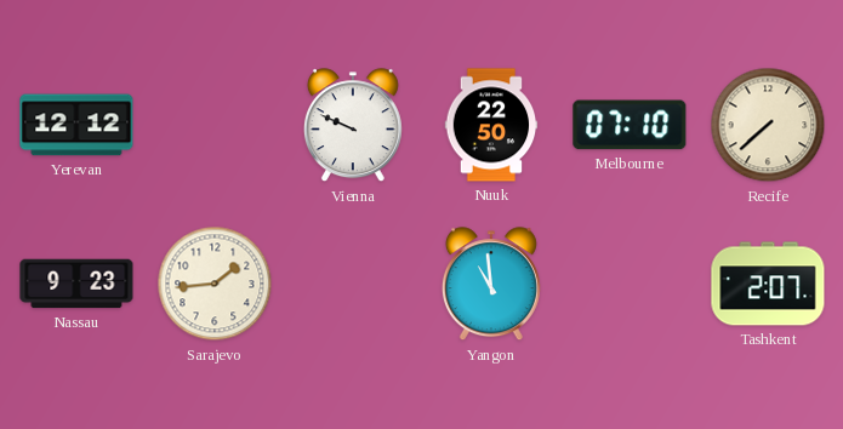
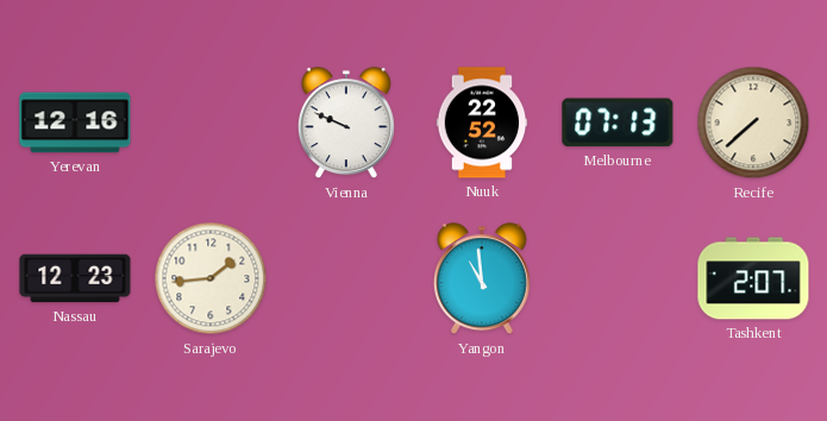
Yerevan: 12:12 -> 12:16
Nuuk: 22:50 -> 22:52
Melbourne: 07:10 -> 07:13
Nassau: 9:23 -> 12:23
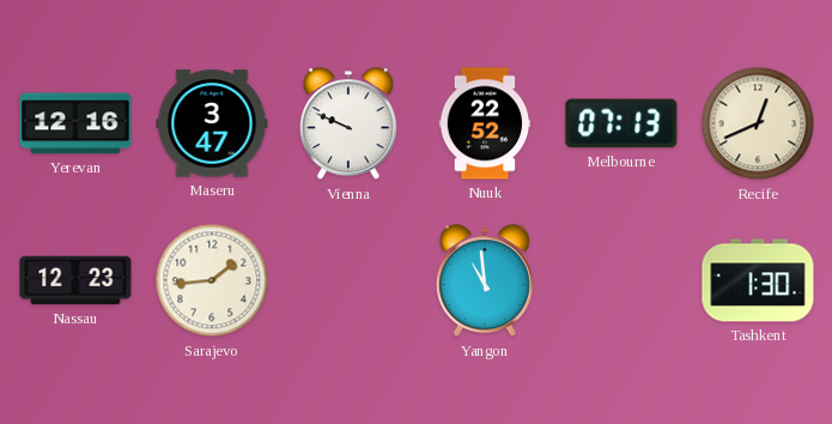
Maseru: none -> 3:47
Recife: 7:38 -> 12:41
Tashkent: 2:07 -> 1:30
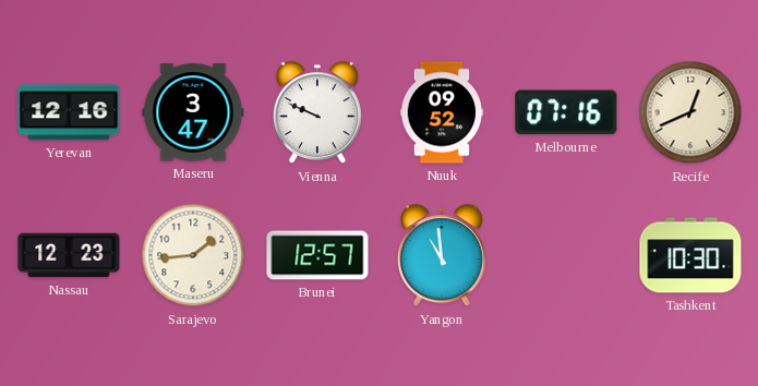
Nuuk: 22:52 -> 09:52
Melbourne: 07:13 -> 07:16
Brunei: none -> 12:57
Tashkent: 1:30 -> 10:30
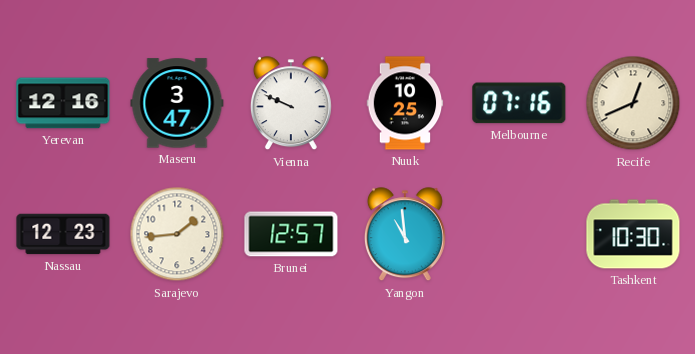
Nuuk: 09:52 -> 10:25
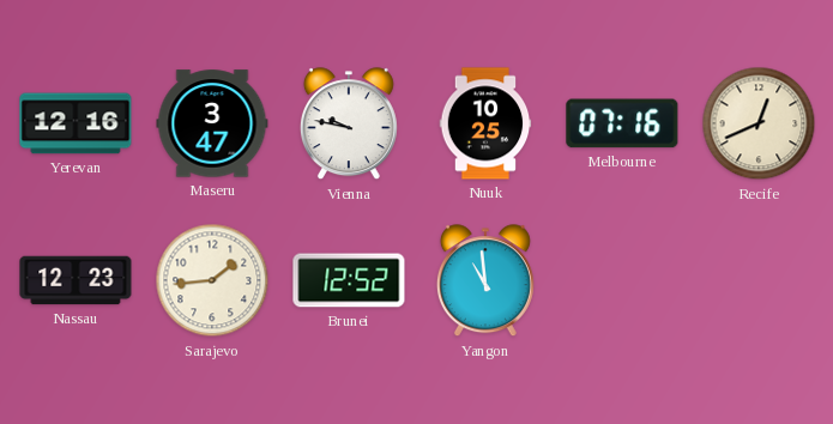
Vienna: 9:49 -> 9:47
Brunei: 12:57 -> 12:52
Tashkent: 10:30 -> none
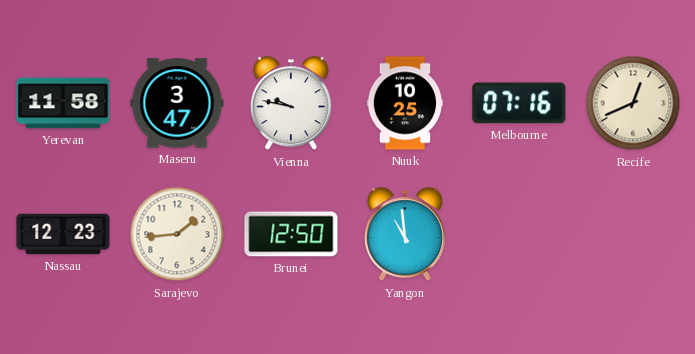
Yerevan: 12:16 -> 11:58
Brunei: 12:52 -> 12:50
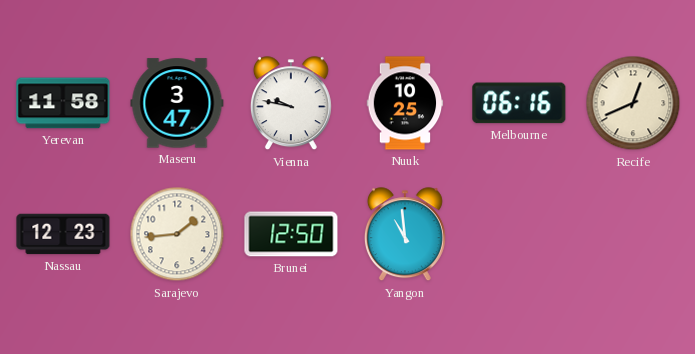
Melbourne: 07:16 -> 06:16
